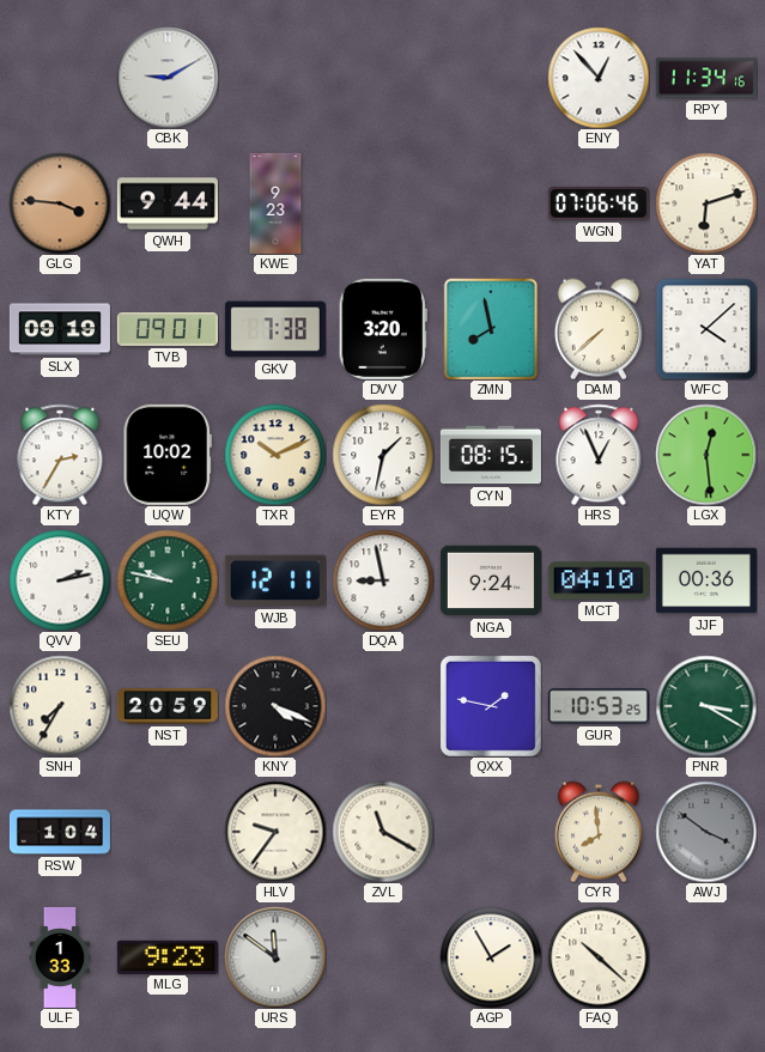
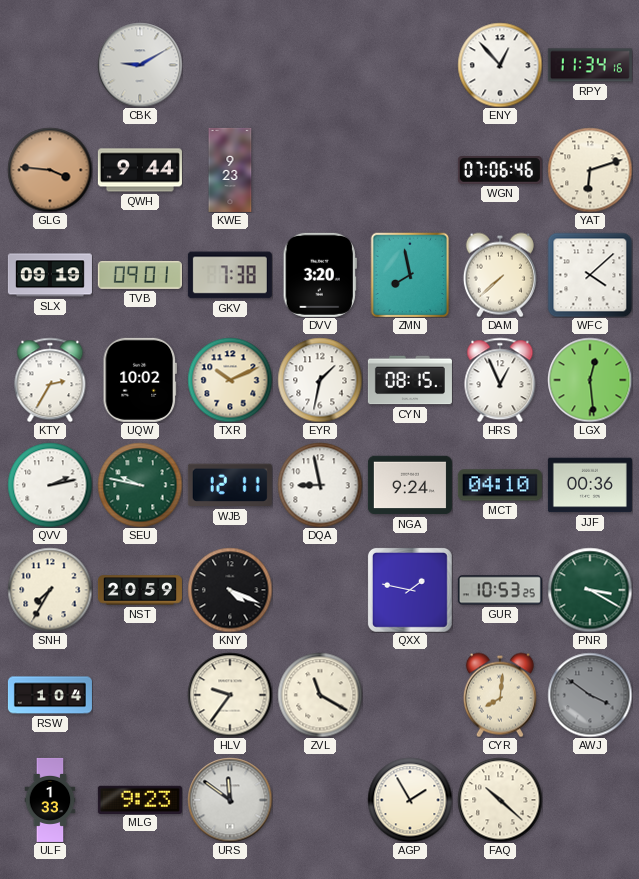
CYR: 7:59 -> 8:01
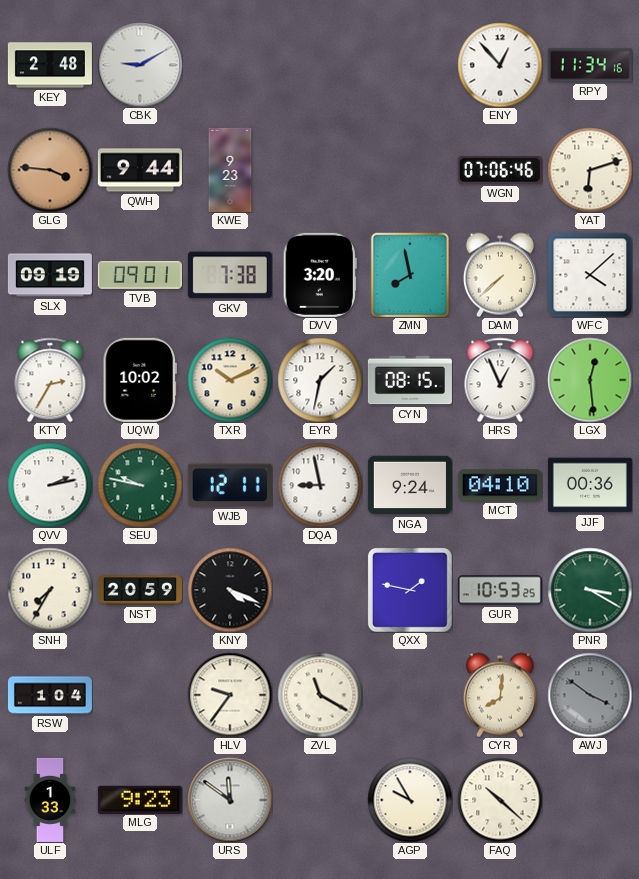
KEY: none -> 2:48
AGP: 1:55 -> 9:55
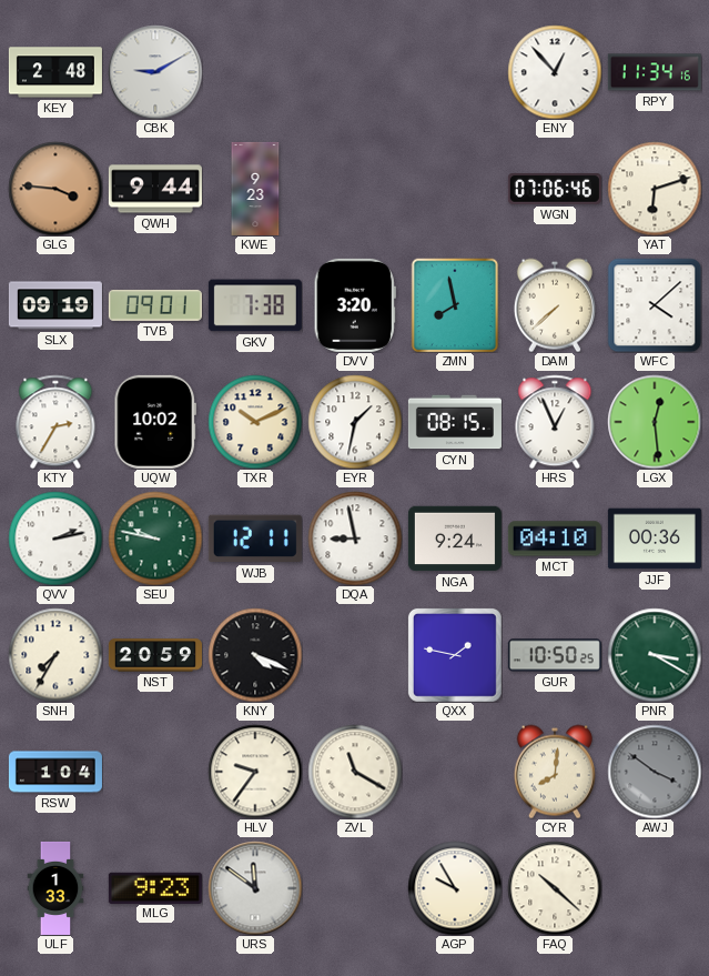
GUR: 10:53 -> 10:50
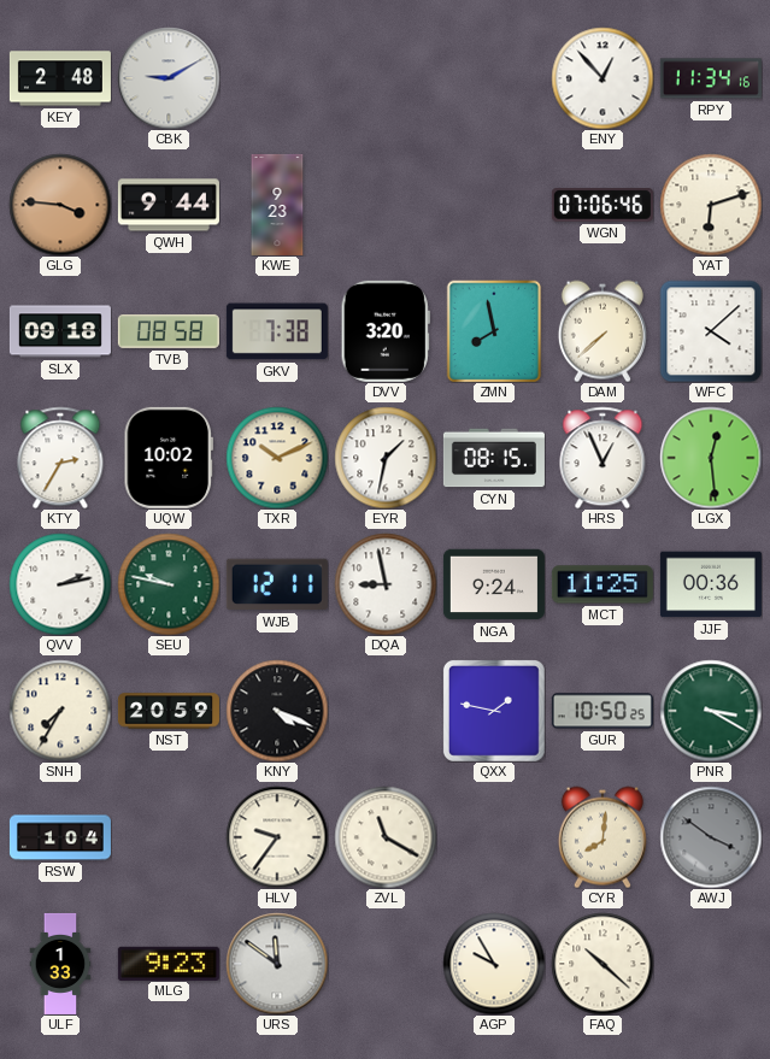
SLX: 09:19 -> 09:18
TVB: 09:01 -> 08:58
MCT: 04:10 -> 11:25
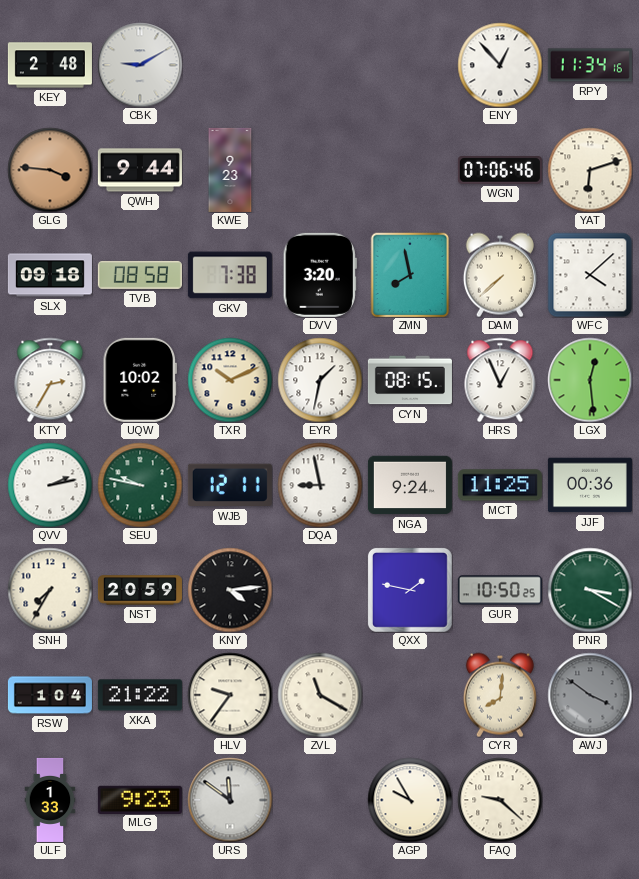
KNY: 4:19 -> 4:14
XKA: none -> 21:22
FAQ: 10:22 -> 9:22
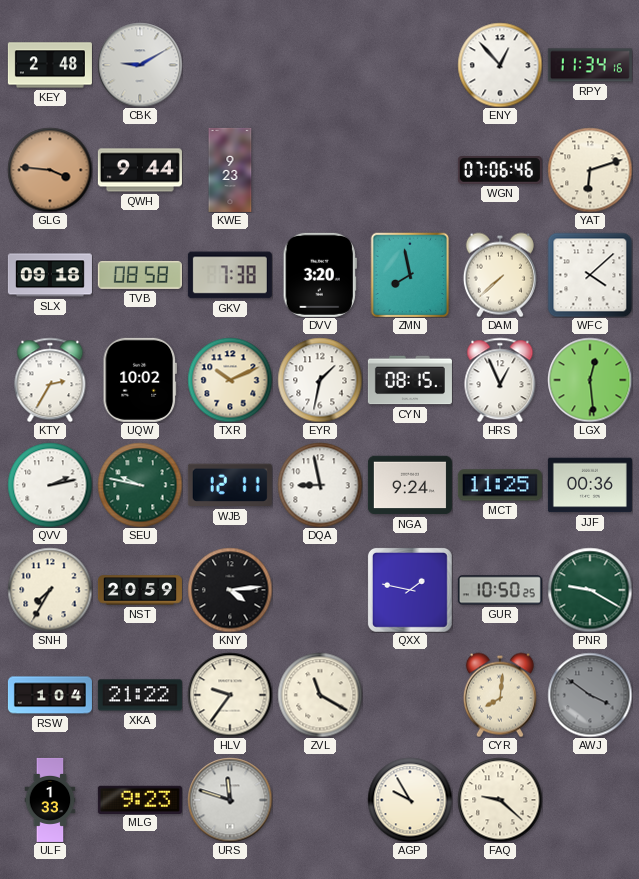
PNR: 3:20 -> 9:20
URS: 11:51 -> 11:48
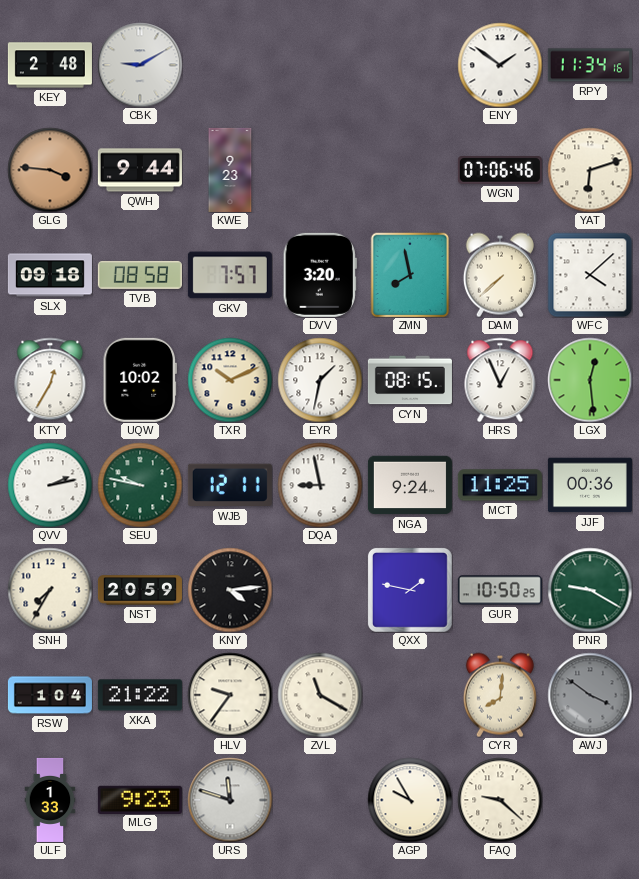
ENY: 12:53 -> 1:51
GKV: 7:38 -> 7:57
KTY: 2:35 -> 12:35
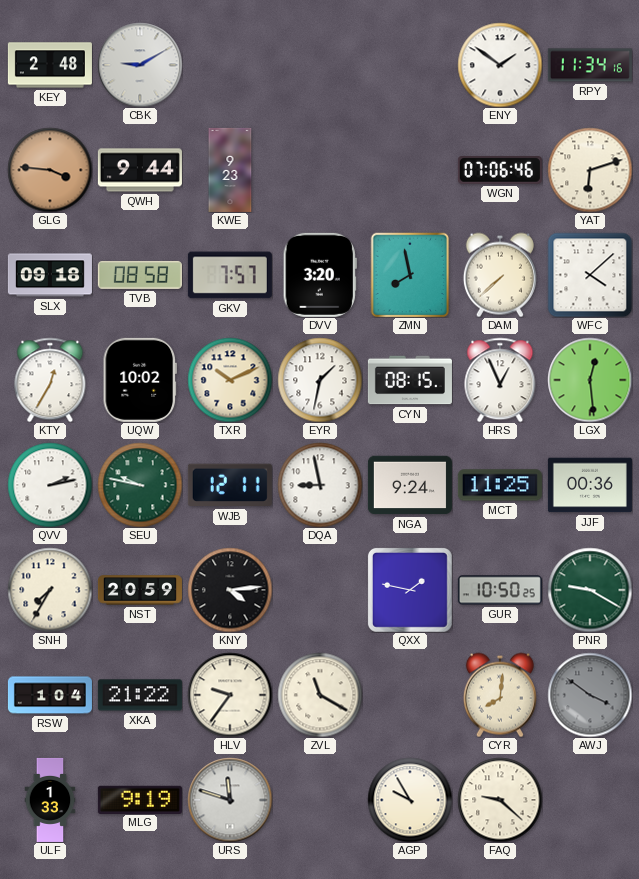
MLG: 9:23 -> 9:19
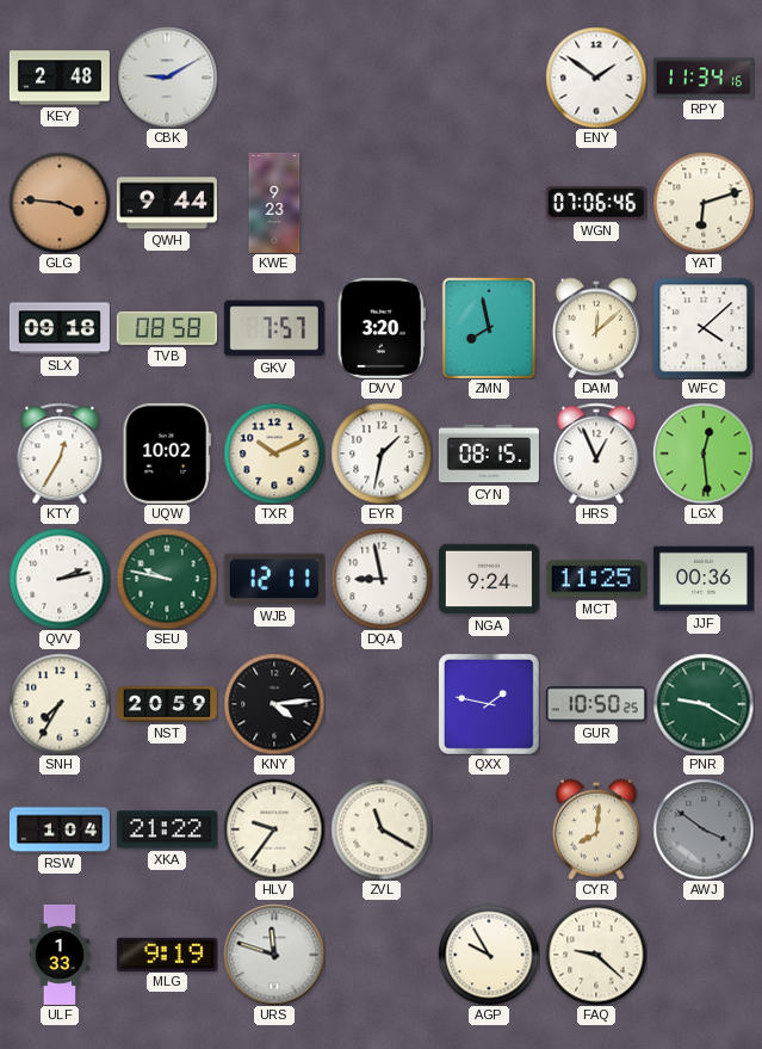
DAM: 7:38 -> 12:08
